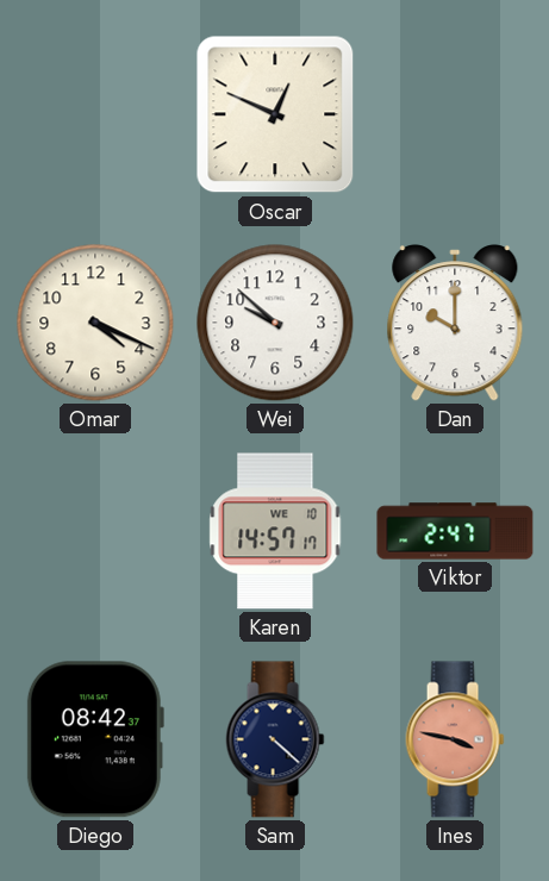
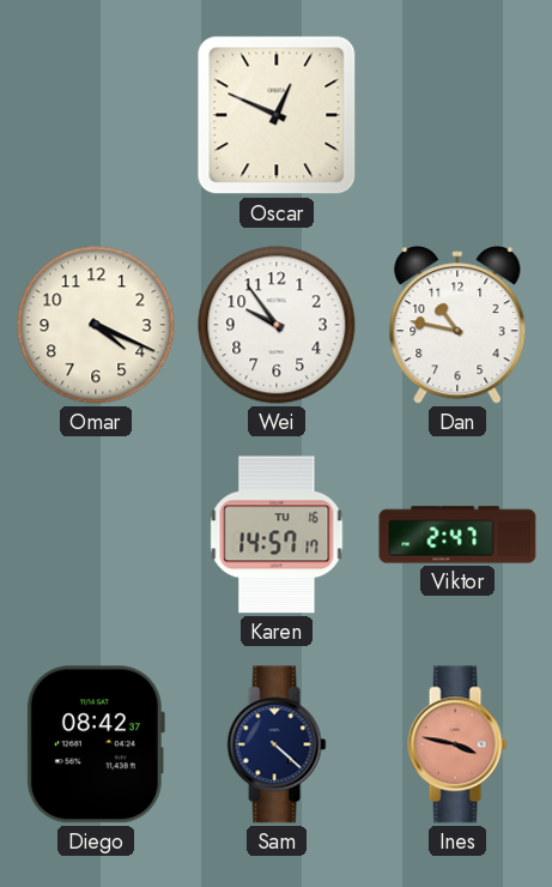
Wei: 9:52 -> 9:54
Dan: 10:00 -> 10:47
Karen date: WE 10 -> TU 16
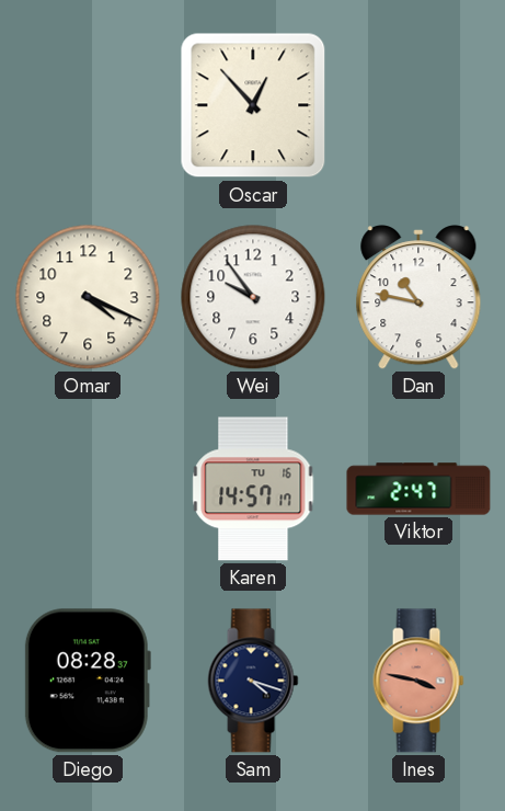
Oscar: 12:49 -> 12:53
Diego: 08:42 -> 08:28
Sam: 4:22 -> 4:18
